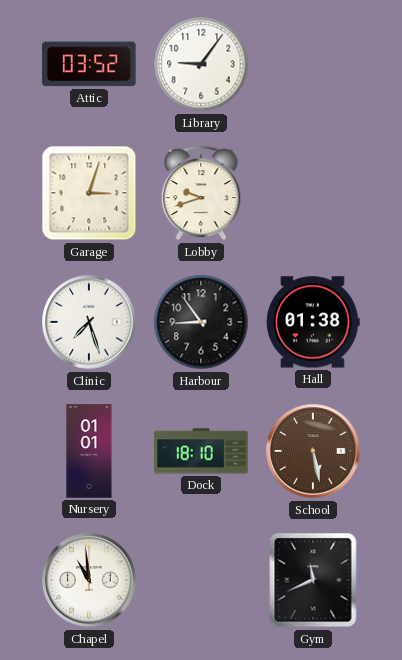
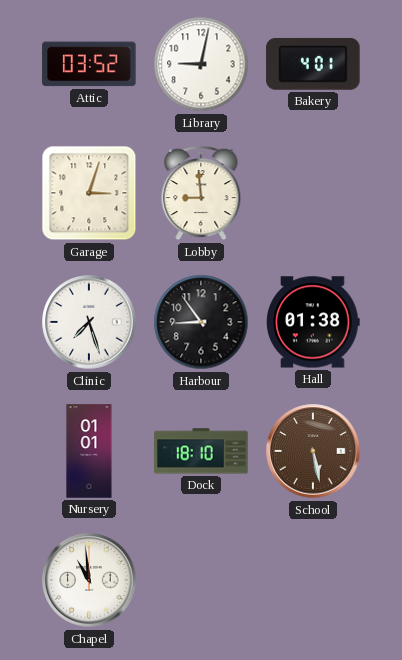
Library: 9:06 -> 9:02
Bakery: none -> 4:01
Lobby: 9:42 -> 8:59
Gym: 11:41 -> none
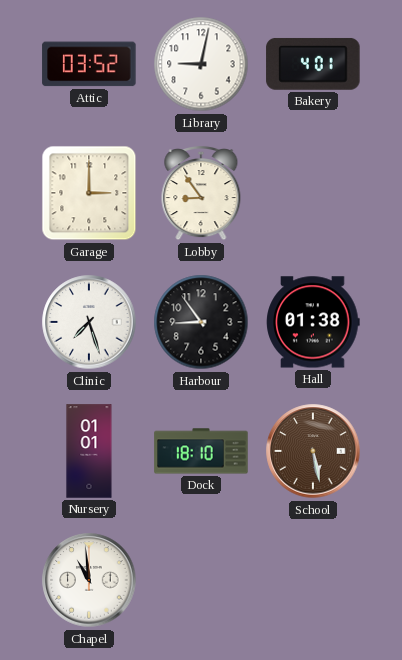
Garage: 3:03 -> 3:00
Lobby: 8:59 -> 8:54
